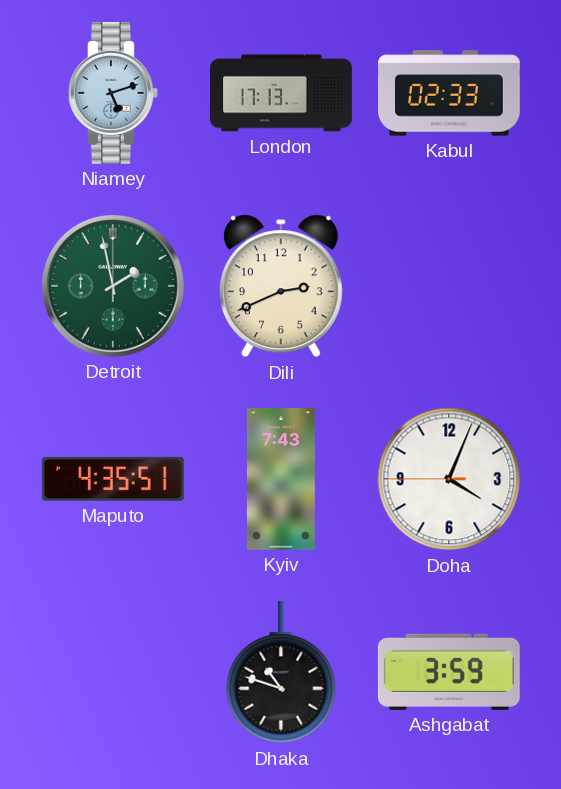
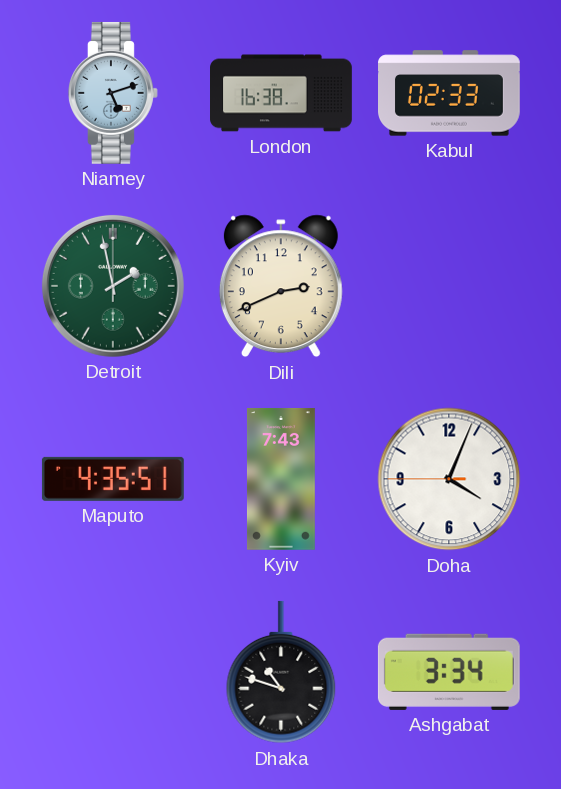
London: 17:13 -> 16:38
Ashgabat: 3:59 -> 3:34
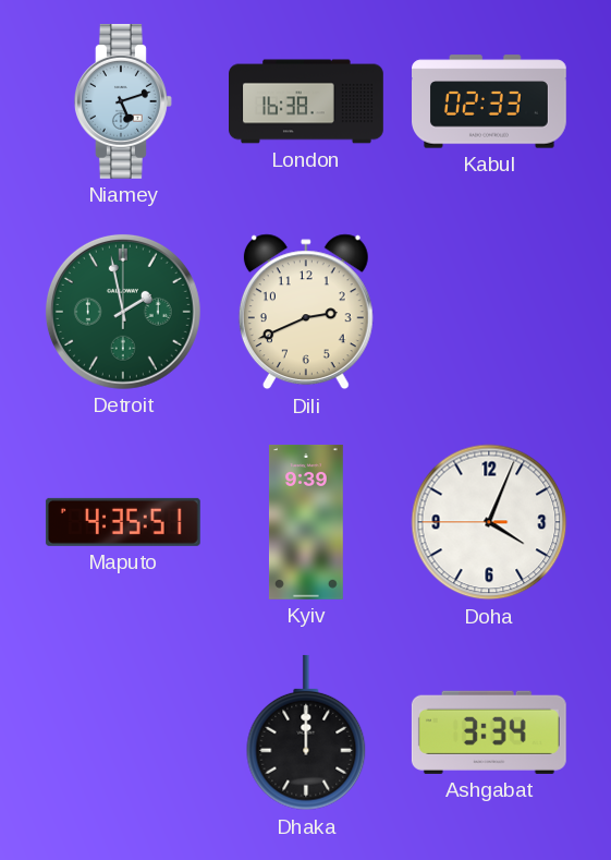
Kyiv: 7:43 -> 9:39
Dhaka: 10:48 -> 12:00
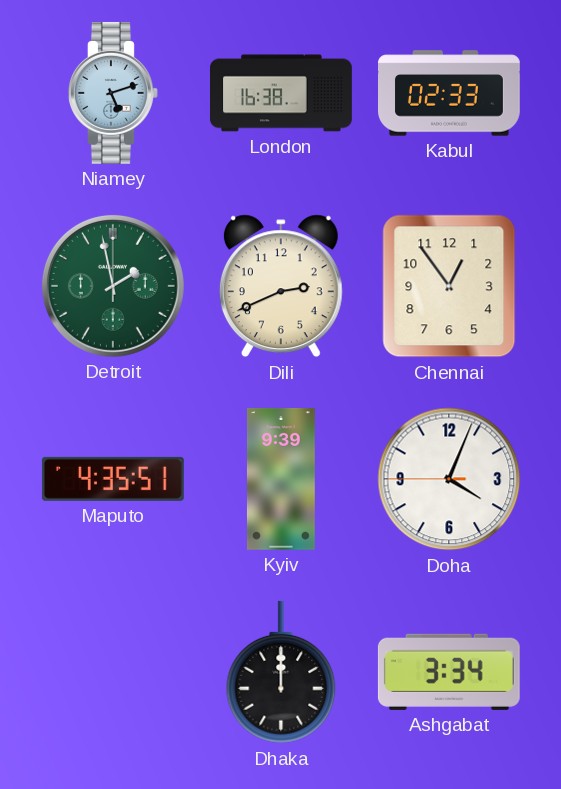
Chennai: none -> 12:54
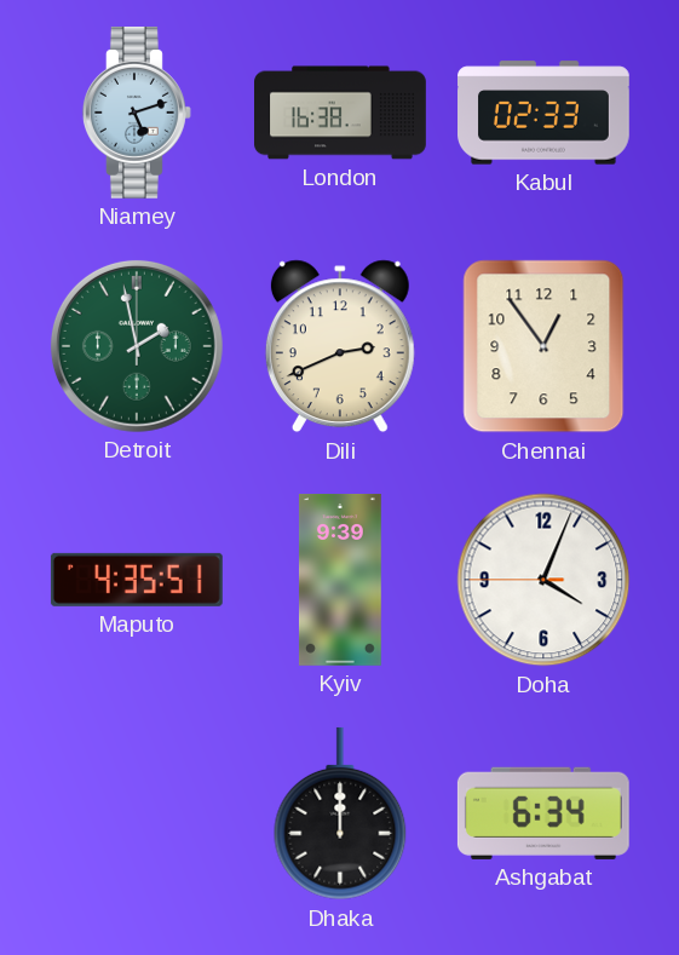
Ashgabat: 3:34 -> 6:34
